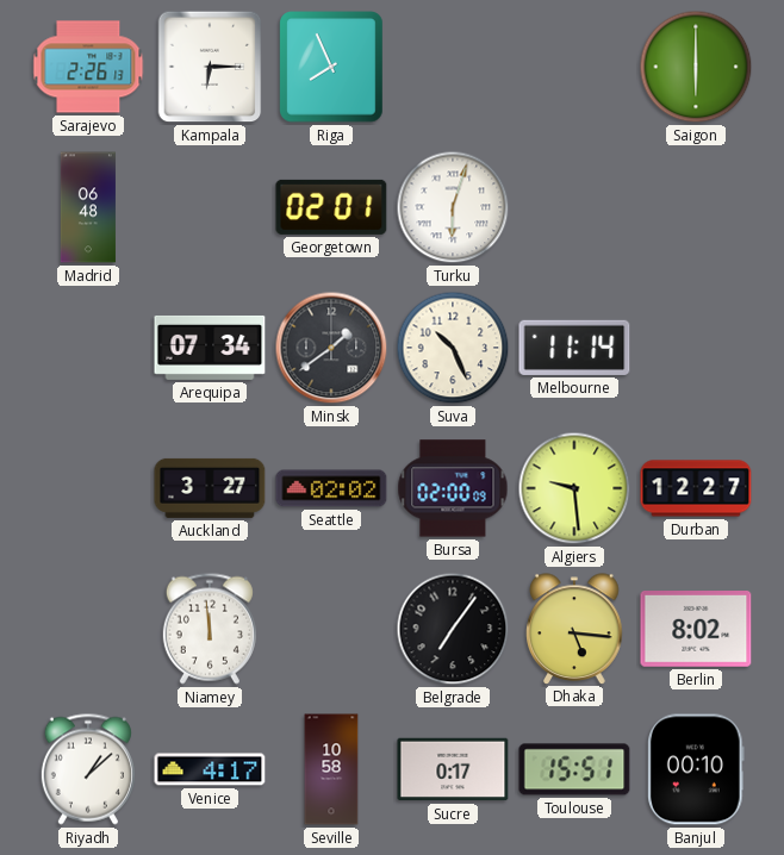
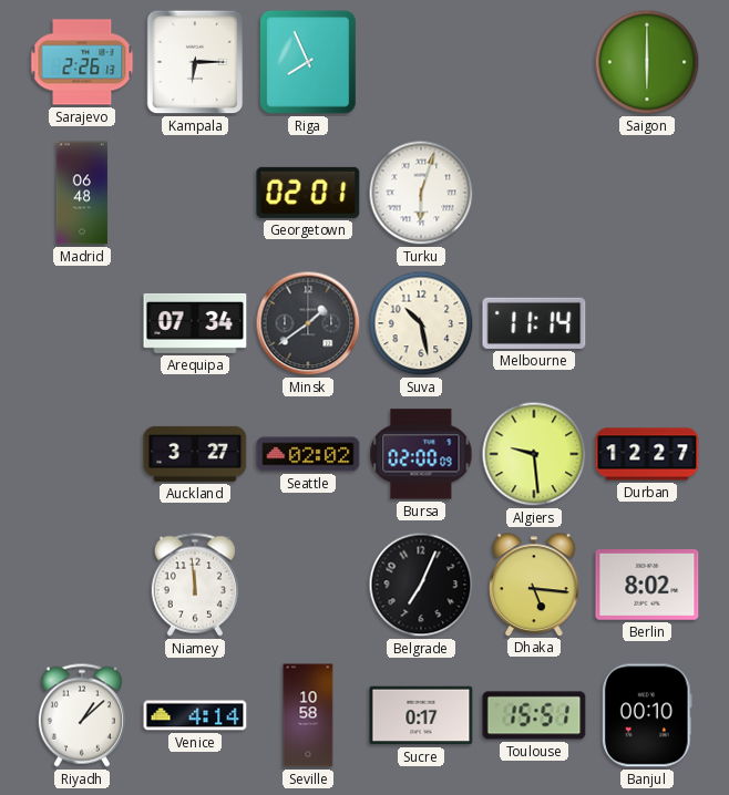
Suva: 10:26 -> 10:28
Belgrade: 7:06 -> 7:04
Venice: 4:17 -> 4:14
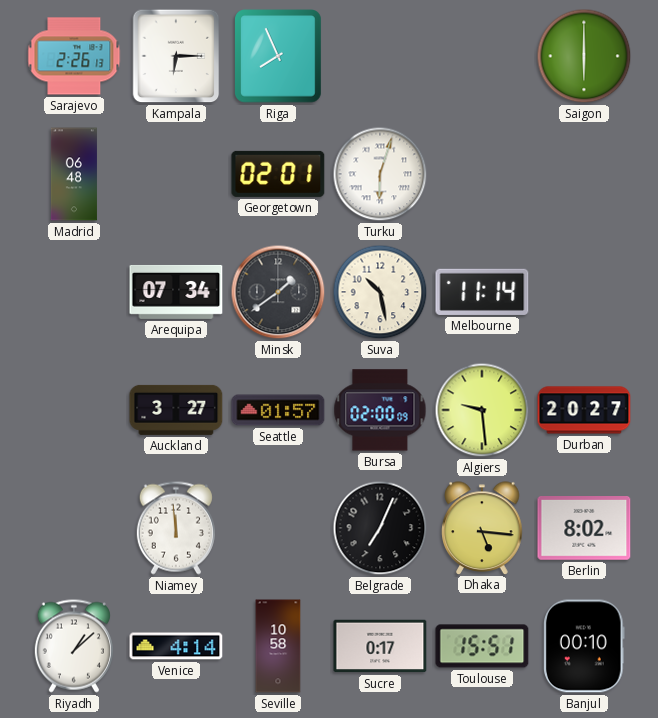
Seattle: 02:02 -> 01:57
Durban: 12:27 -> 20:27
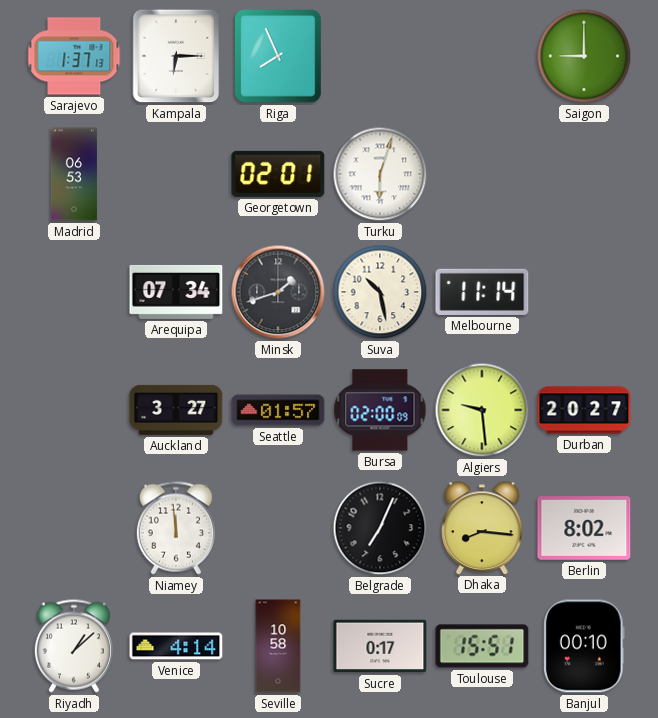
Sarajevo: 2:26 -> 1:37
Saigon: 6:00 -> 9:00
Madrid: 06:48 -> 06:53
Minsk: 1:39 -> 1:42
Dhaka: 5:16 -> 8:16
